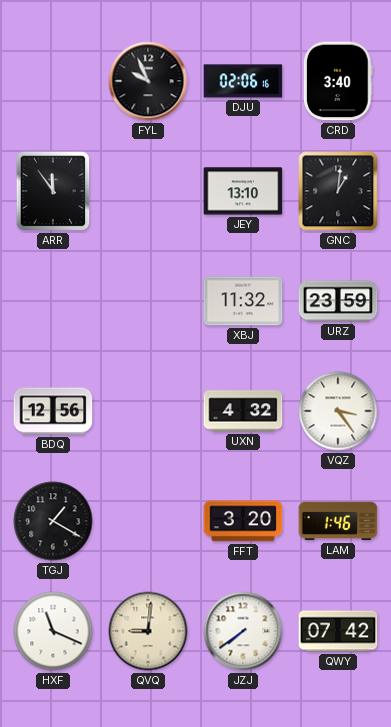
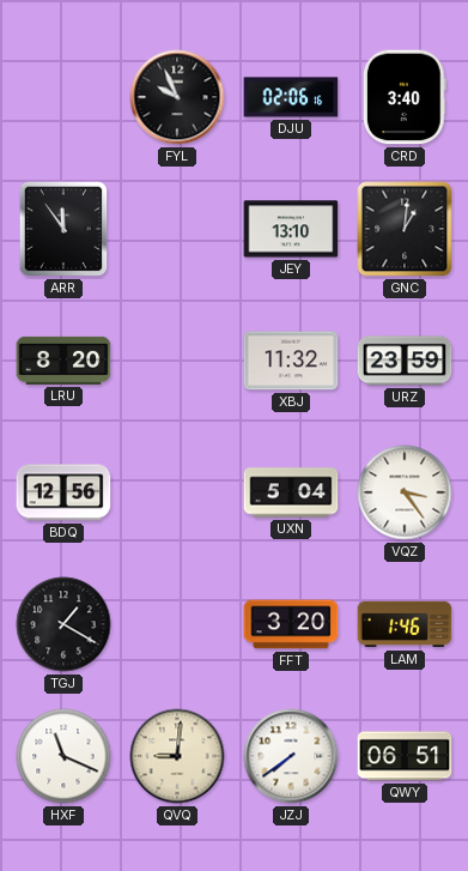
LRU: none -> 8:20
UXN: 4:32 -> 5:04
QWY: 07:42 -> 06:51
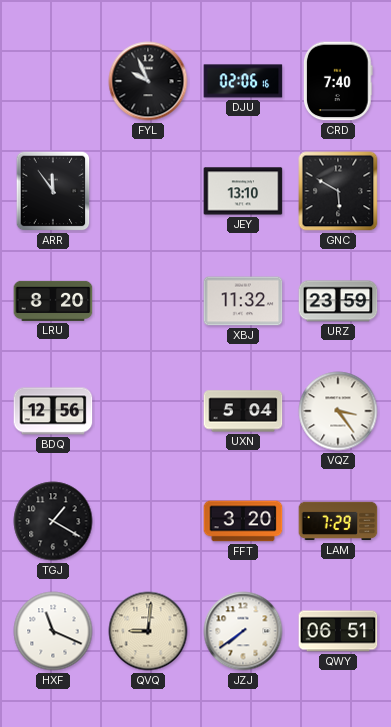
CRD: 3:40 -> 7:40
GNC: 1:01 -> 5:50
LAM: 1:46 -> 7:29
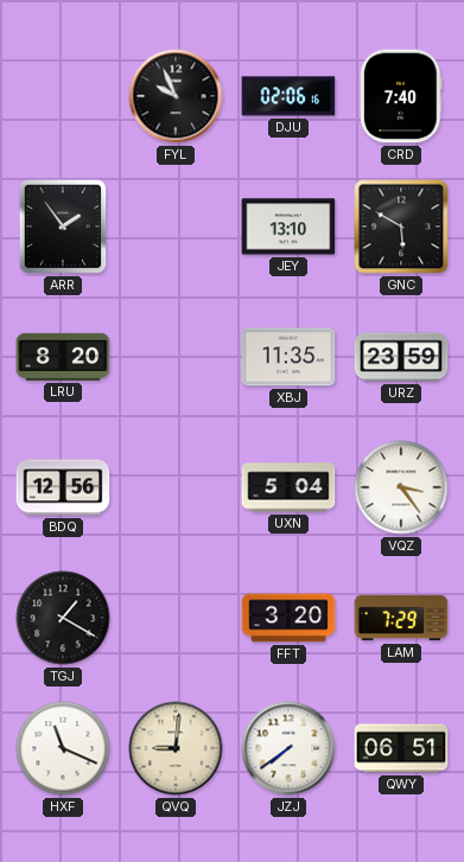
ARR: 11:54 -> 1:54
XBJ: 11:32 -> 11:35
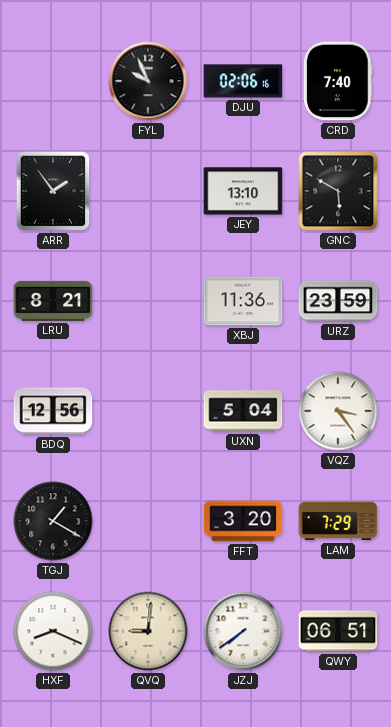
LRU: 8:20 -> 8:21
XBJ: 11:35 -> 11:36
HXF: 11:19 -> 8:19
